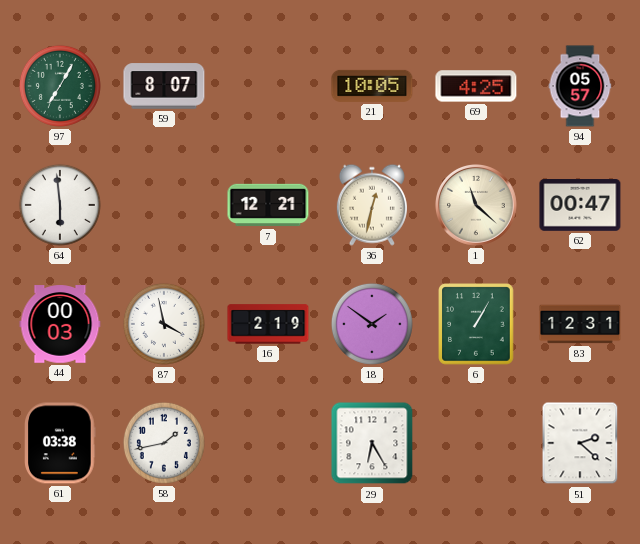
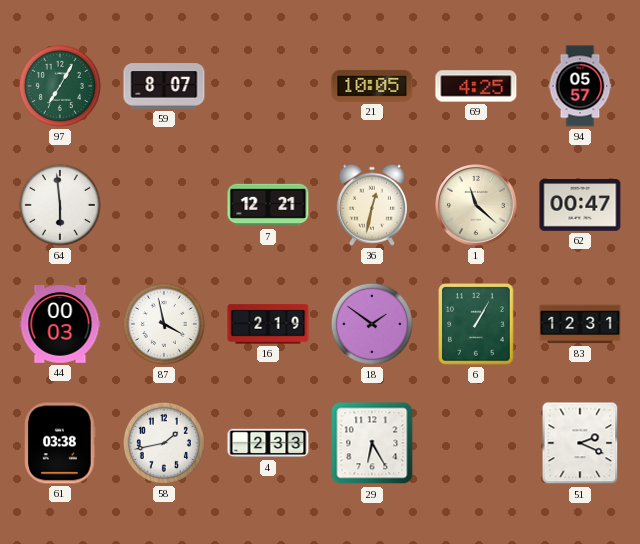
4: none -> 2:33
51: 2:22 -> 2:19
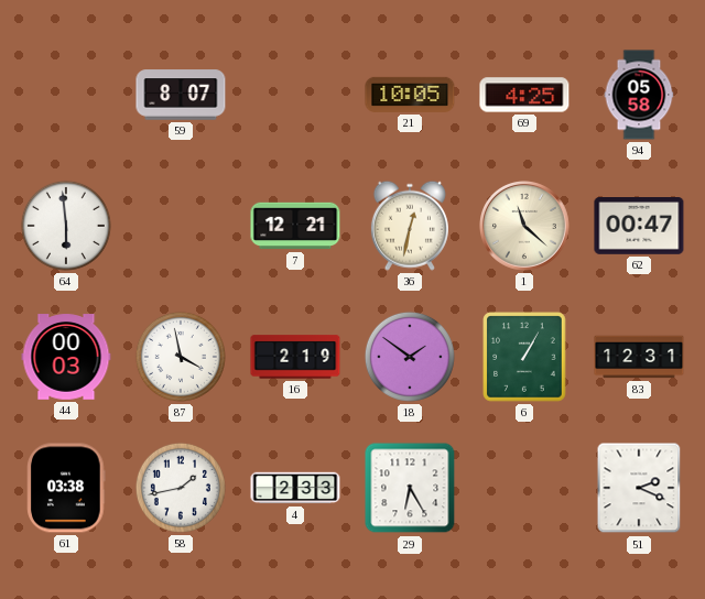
97: 7:05 -> none
94: 05:57 -> 05:58
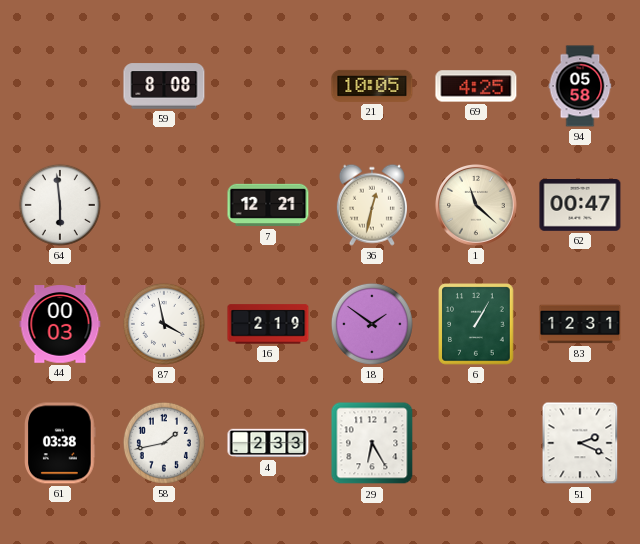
59: 8:07 -> 8:08
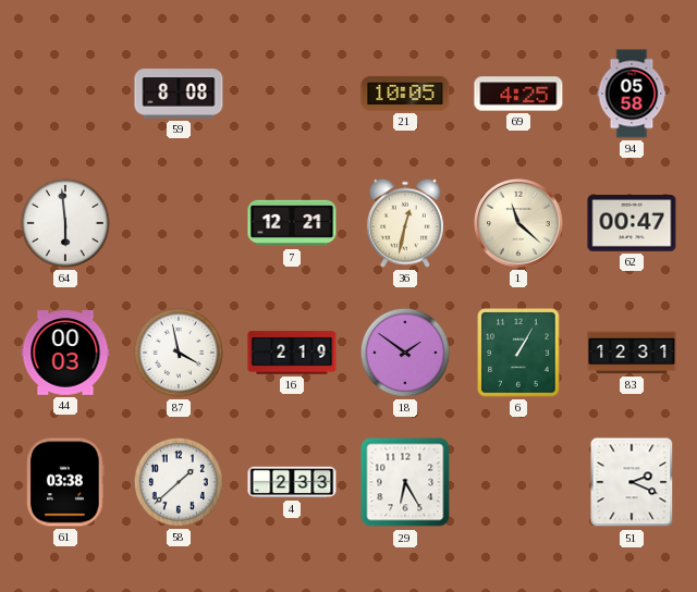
58: 1:43 -> 1:38
